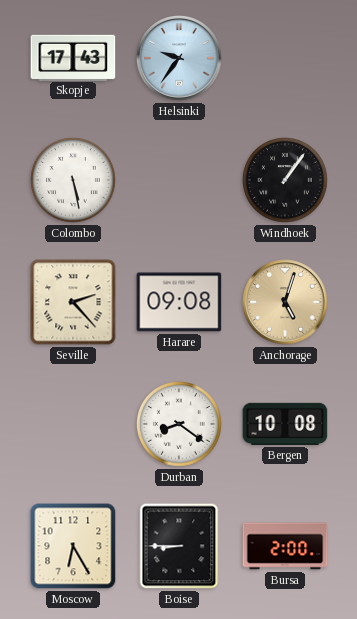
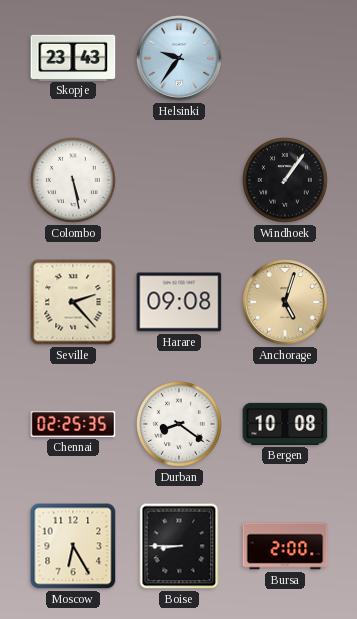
Skopje: 17:43 -> 23:43
Chennai: none -> 02:25
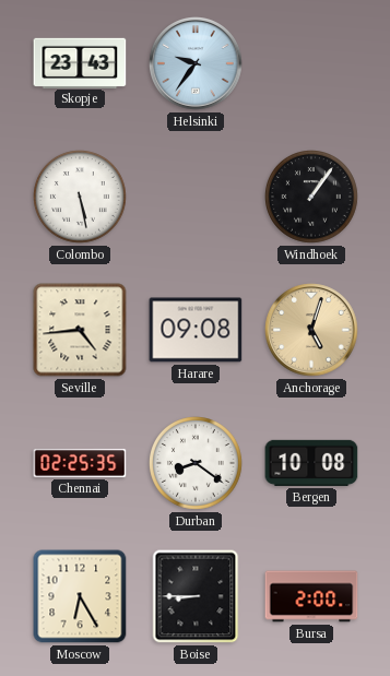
Seville: 2:23 -> 4:44
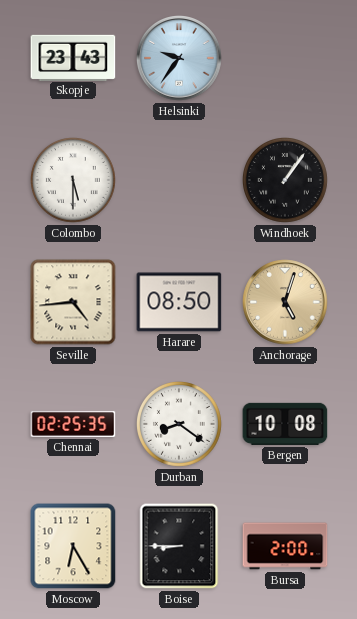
Colombo: 5:28 -> 5:30
Harare: 09:08 -> 08:50
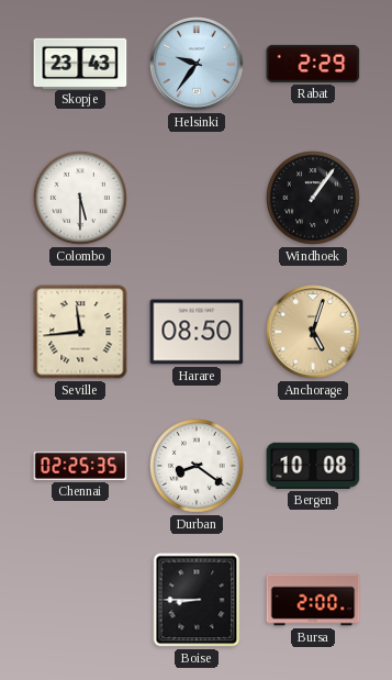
Rabat: none -> 2:29
Seville: 4:44 -> 11:44
Moscow: 6:25 -> none
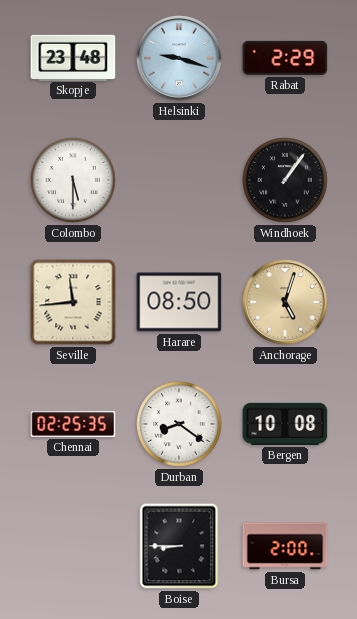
Skopje: 23:43 -> 23:48
Helsinki: 9:36 -> 9:18
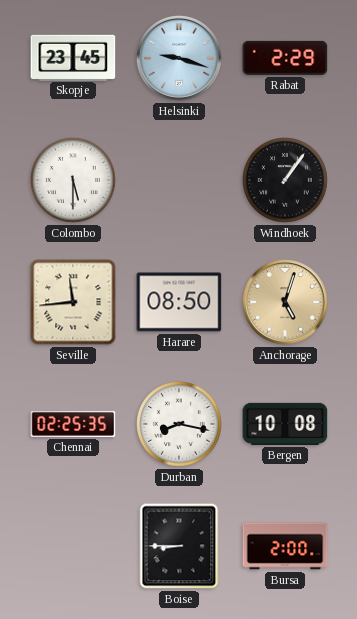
Skopje: 23:48 -> 23:45
Durban: 8:21 -> 8:17
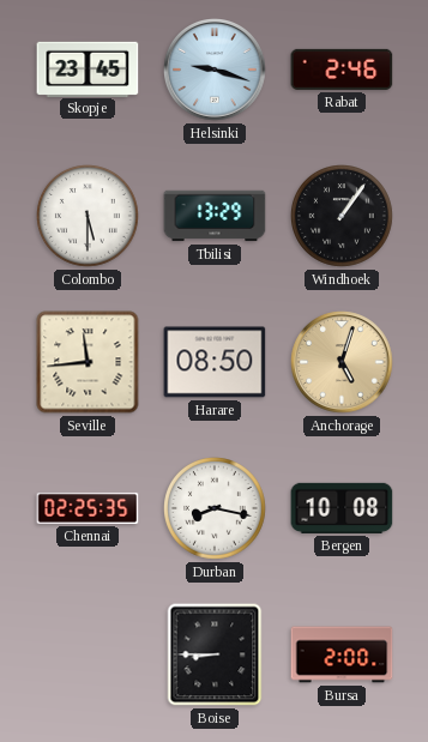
Rabat: 2:29 -> 2:46
Tbilisi: none -> 13:29
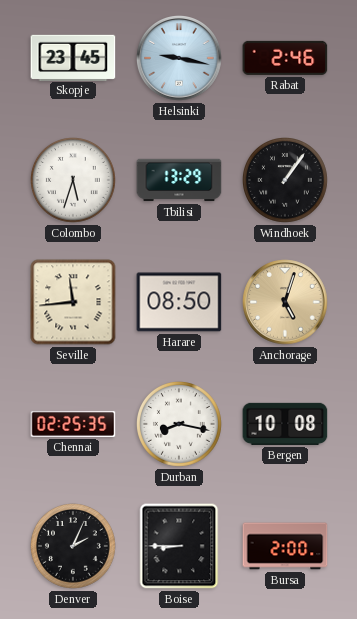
Helsinki: 9:18 -> 9:17
Colombo: 5:30 -> 5:33
Denver: none -> 2:04
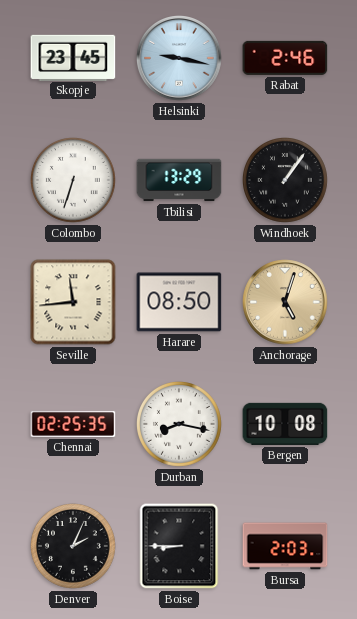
Colombo: 5:33 -> 6:33
Bursa: 2:00 -> 2:03
